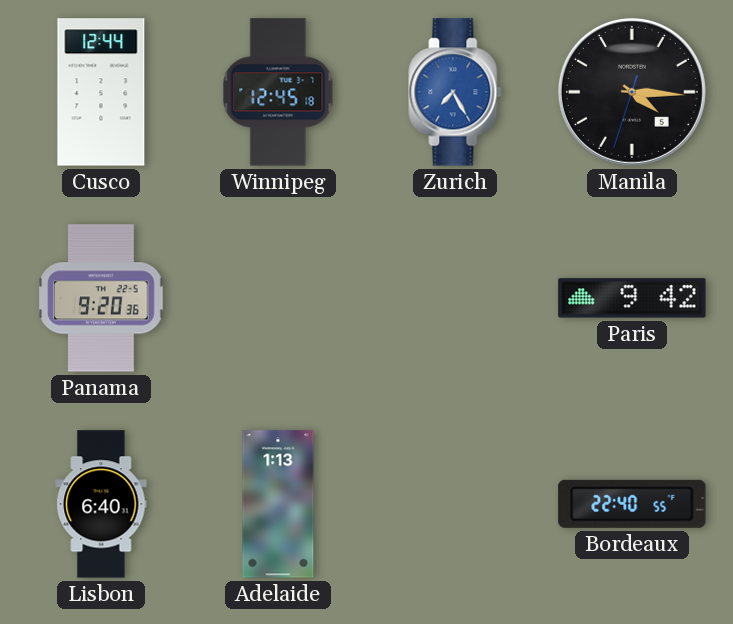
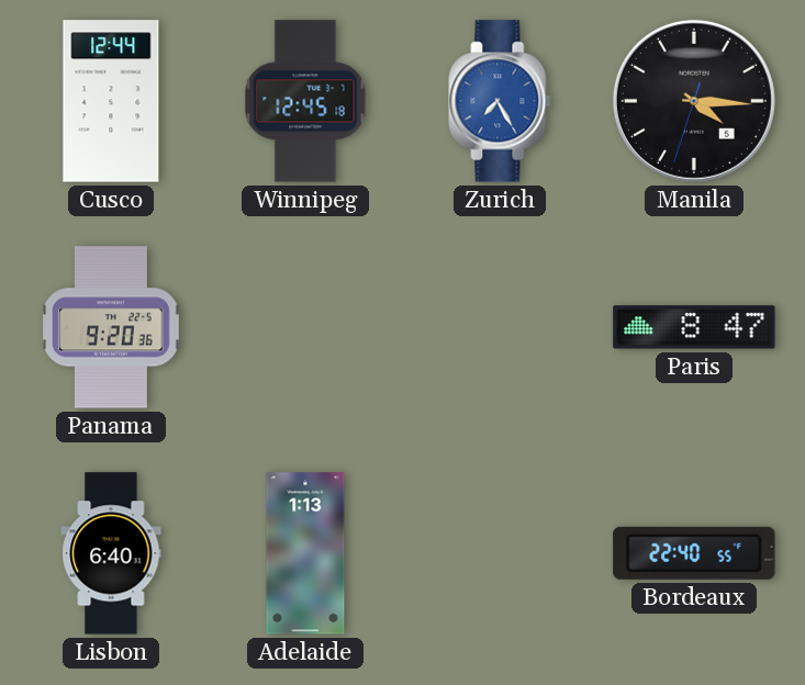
Paris: 9:42 -> 8:47
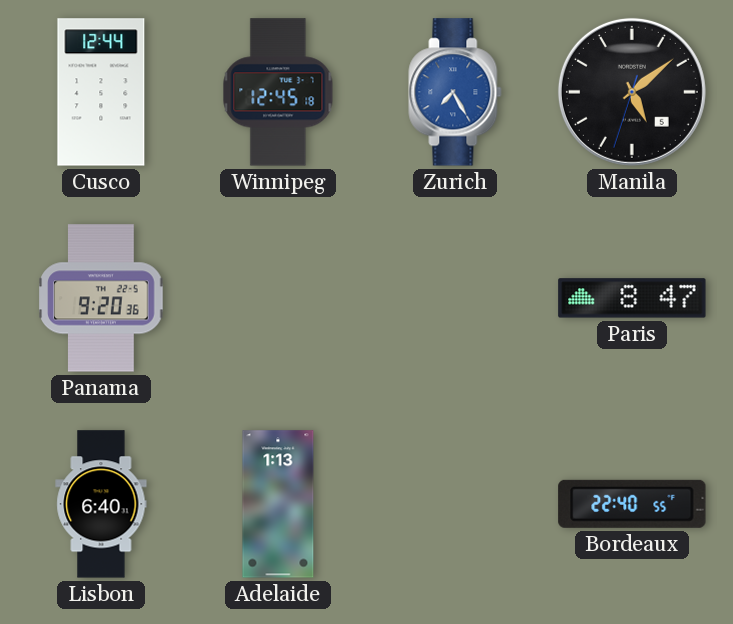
Manila: 4:15 -> 5:08
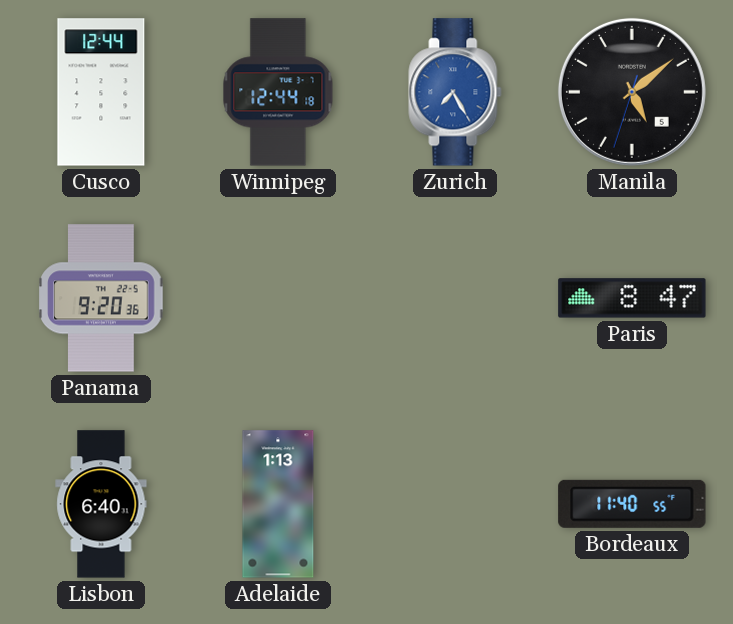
Winnipeg: 12:45 -> 12:44
Bordeaux: 22:40 -> 11:40
